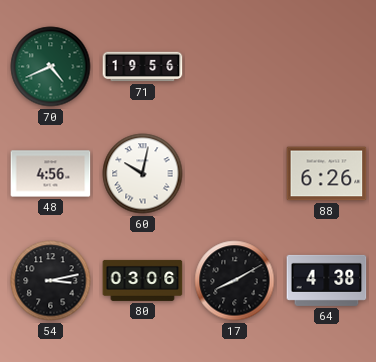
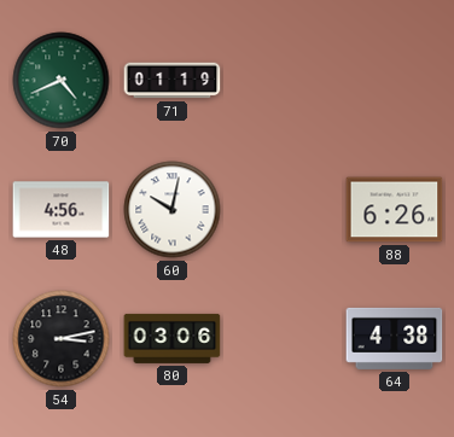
71: 19:56 -> 01:19
17: 8:10 -> none
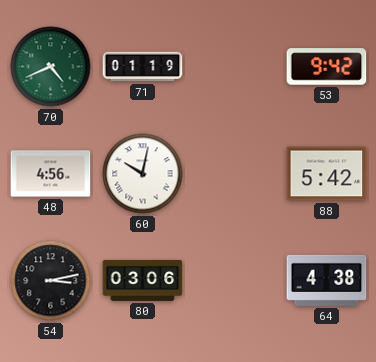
53: none -> 9:42
88: 6:26 -> 5:42
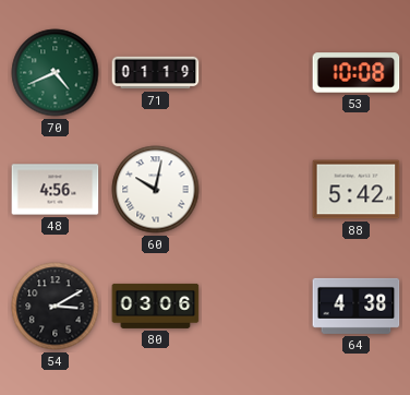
53: 9:42 -> 10:08
54: 3:13 -> 3:10
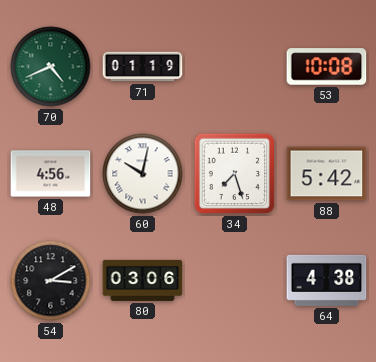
34: none -> 7:27
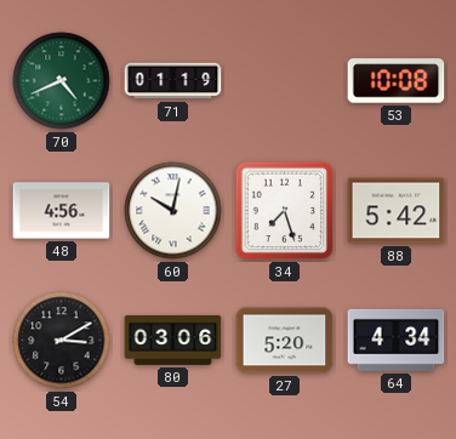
27: none -> 5:20
64: 4:38 -> 4:34
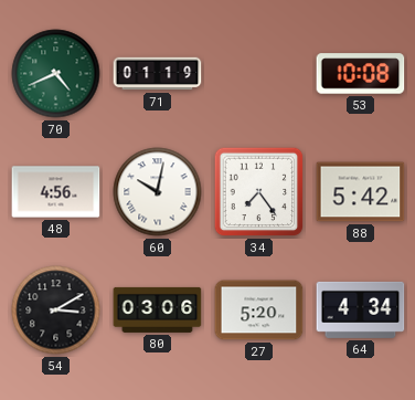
34: 7:27 -> 7:24
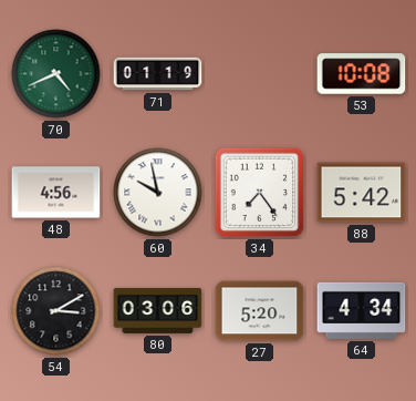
60: 10:02 -> 9:58
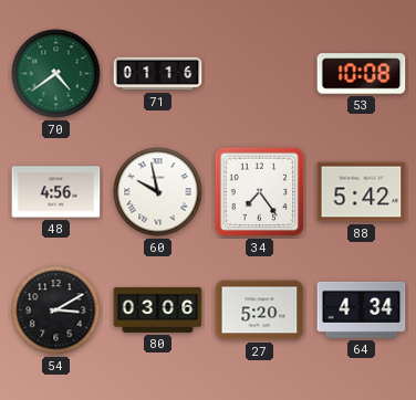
70: 4:41 -> 4:39
71: 01:19 -> 01:16
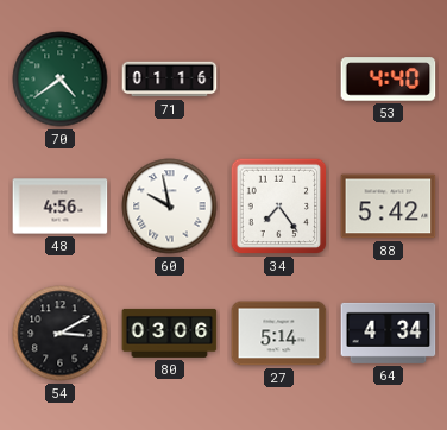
53: 10:08 -> 4:40
27: 5:20 -> 5:14
